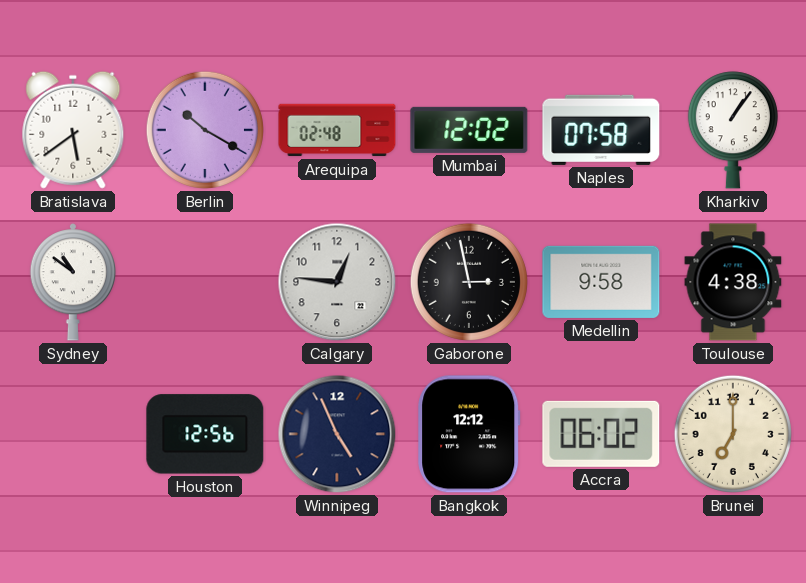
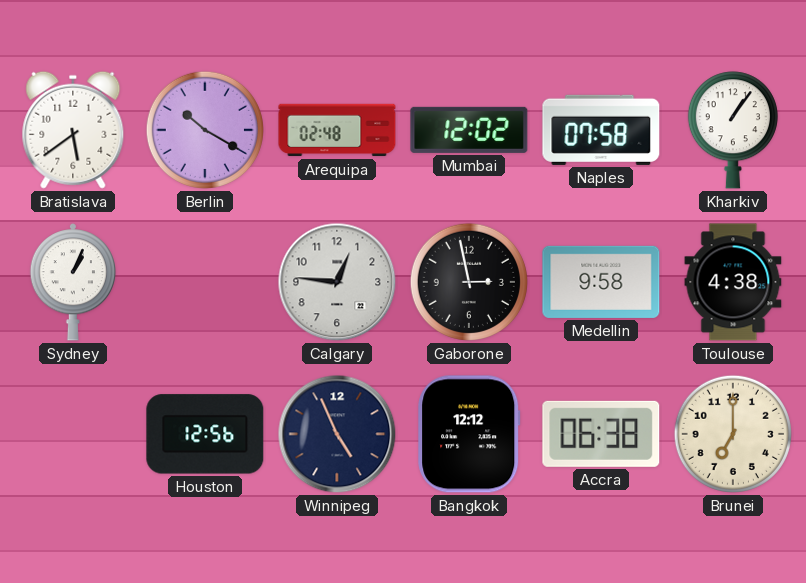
Sydney: 10:51 -> 1:04
Accra: 06:02 -> 06:38
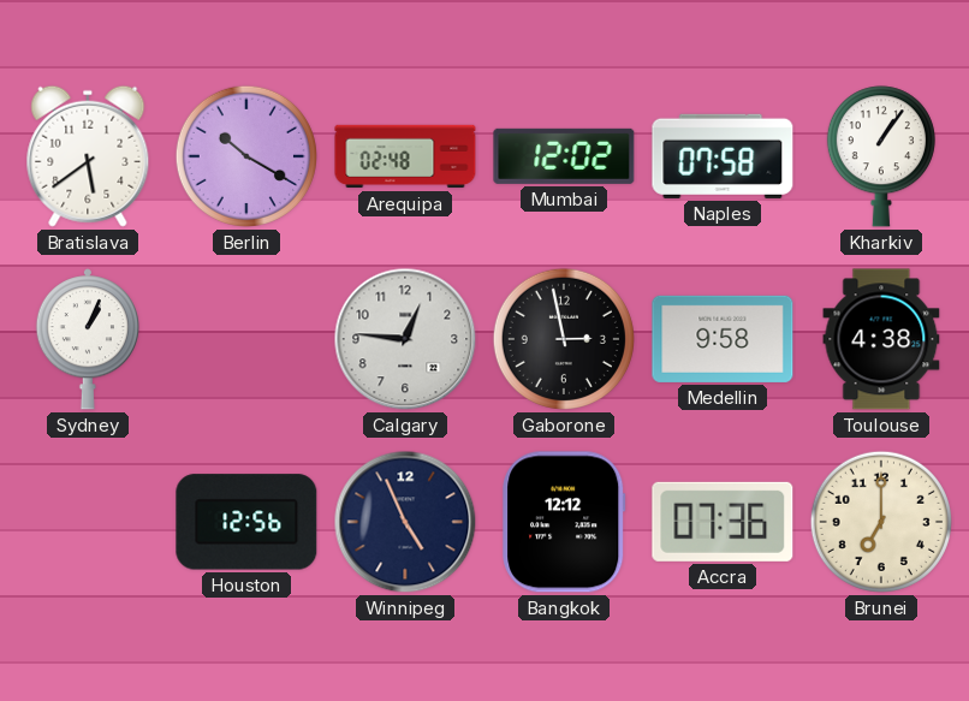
Accra: 06:38 -> 07:36
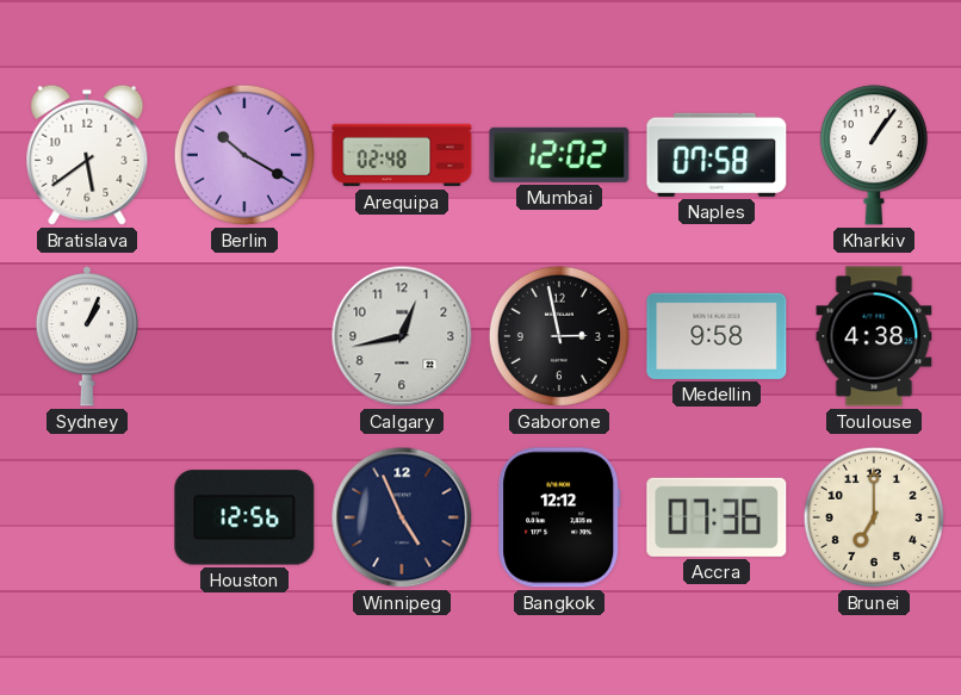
Calgary: 12:46 -> 12:43
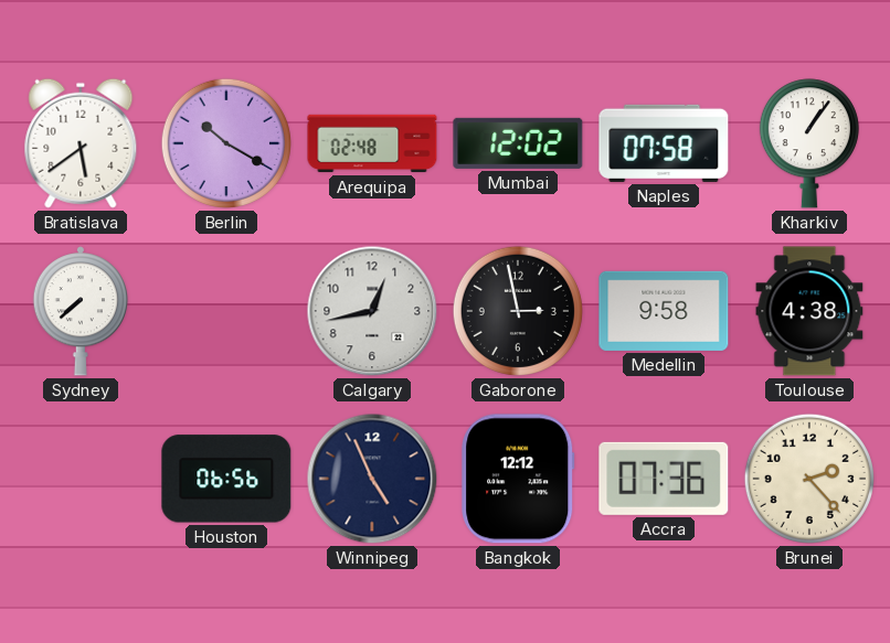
Sydney: 1:04 -> 7:38
Houston: 12:56 -> 06:56
Brunei: 7:00 -> 2:23
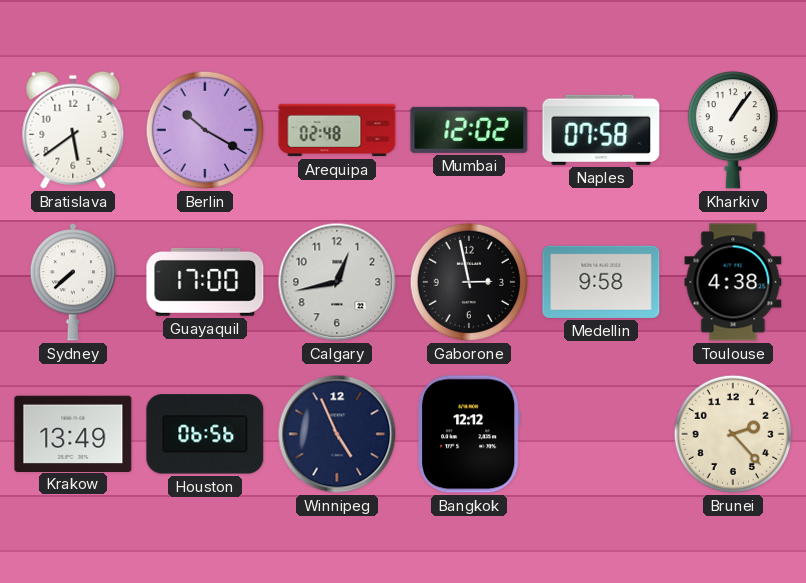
Guayaquil: none -> 17:00
Krakow: none -> 13:49
Accra: 07:36 -> none
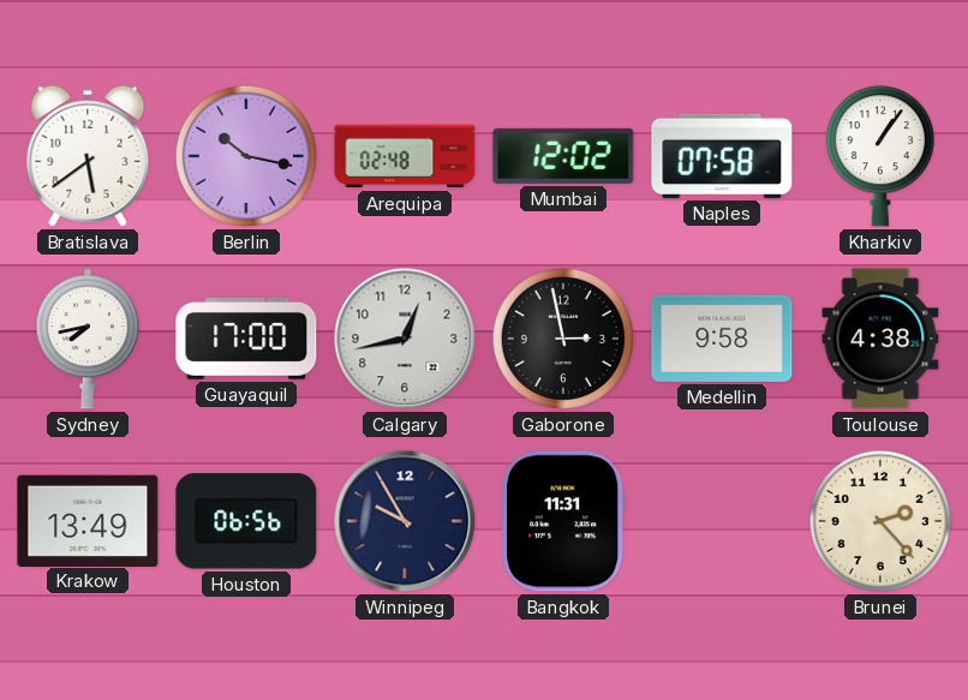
Berlin: 10:20 -> 10:17
Sydney: 7:38 -> 7:43
Winnipeg: 4:56 -> 9:55
Bangkok: 12:12 -> 11:31
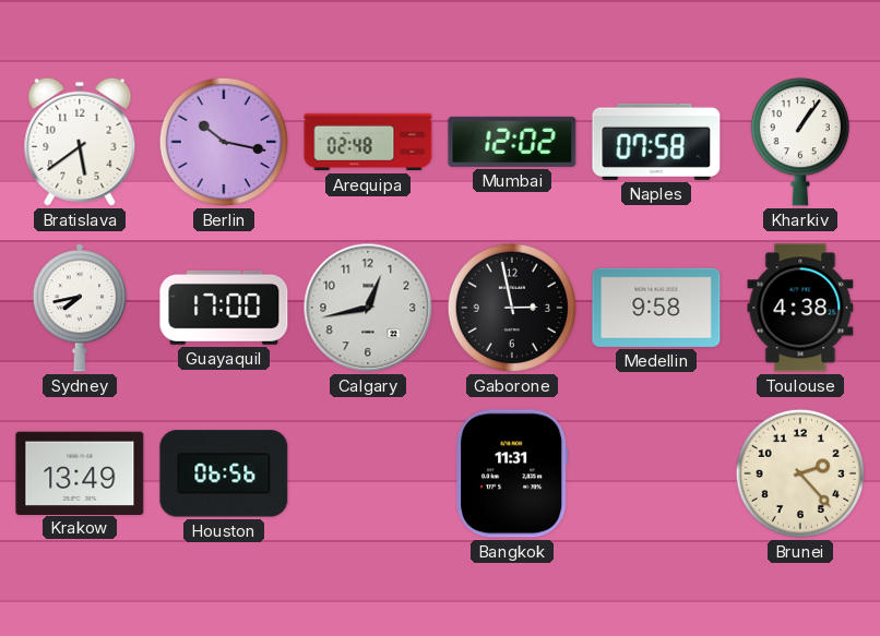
Winnipeg: 9:55 -> none
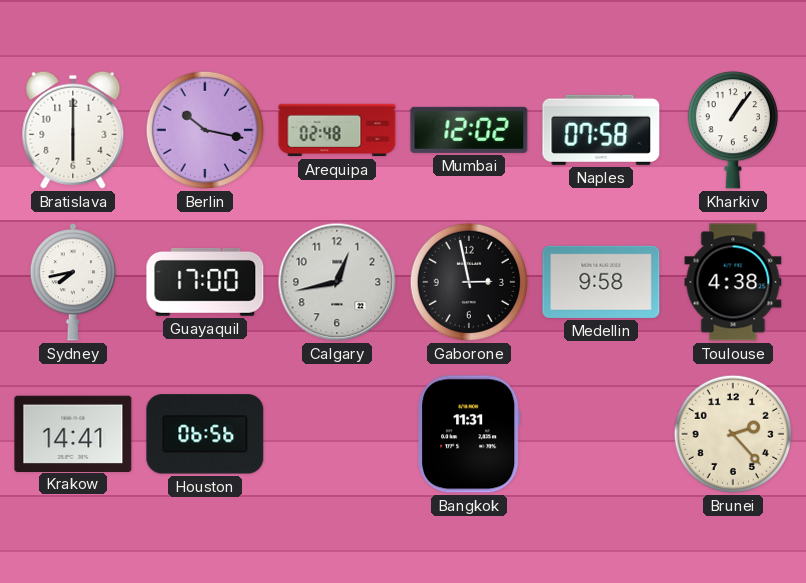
Bratislava: 5:39 -> 6:00
Krakow: 13:49 -> 14:41
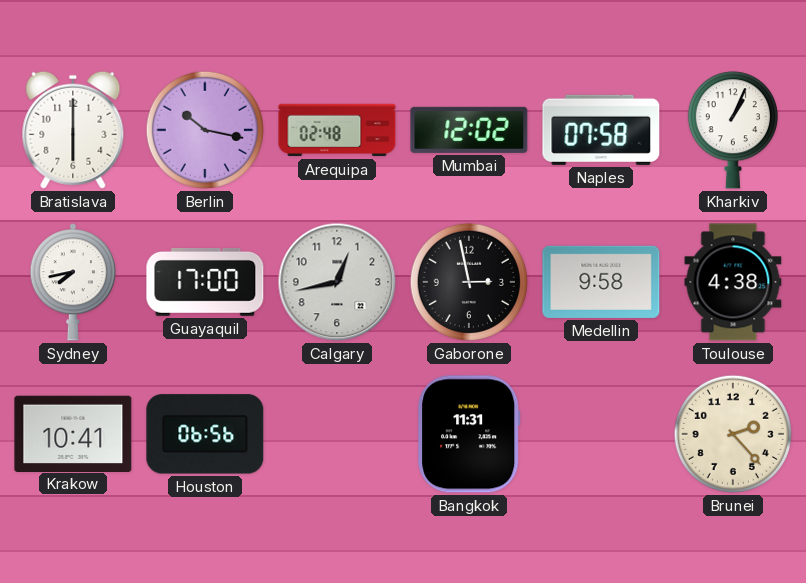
Kharkiv: 1:06 -> 1:04
Krakow: 14:41 -> 10:41
